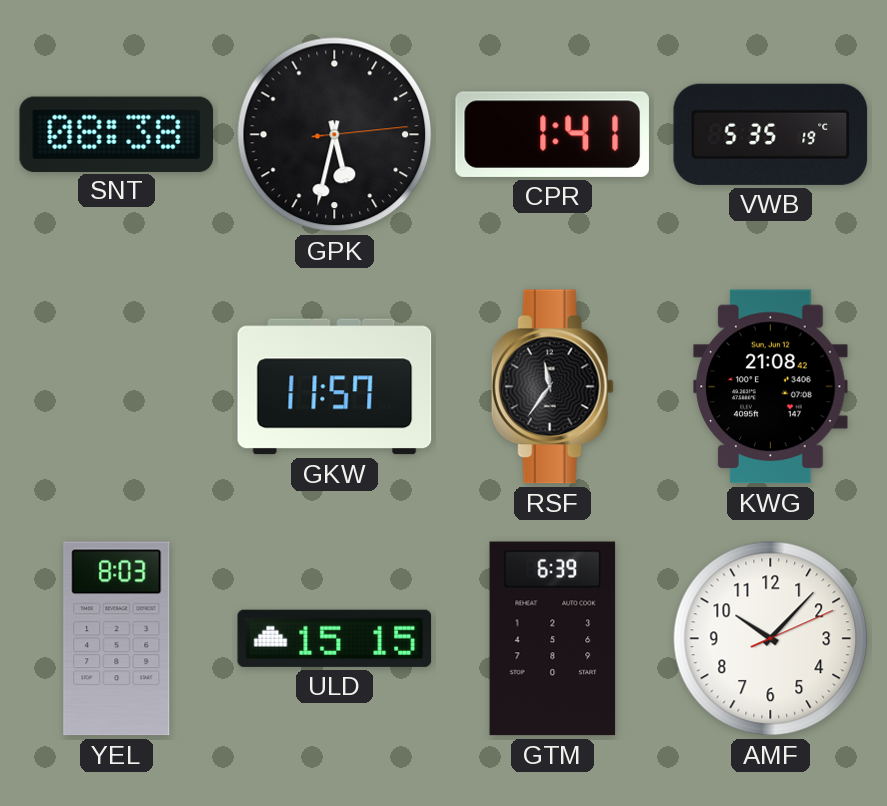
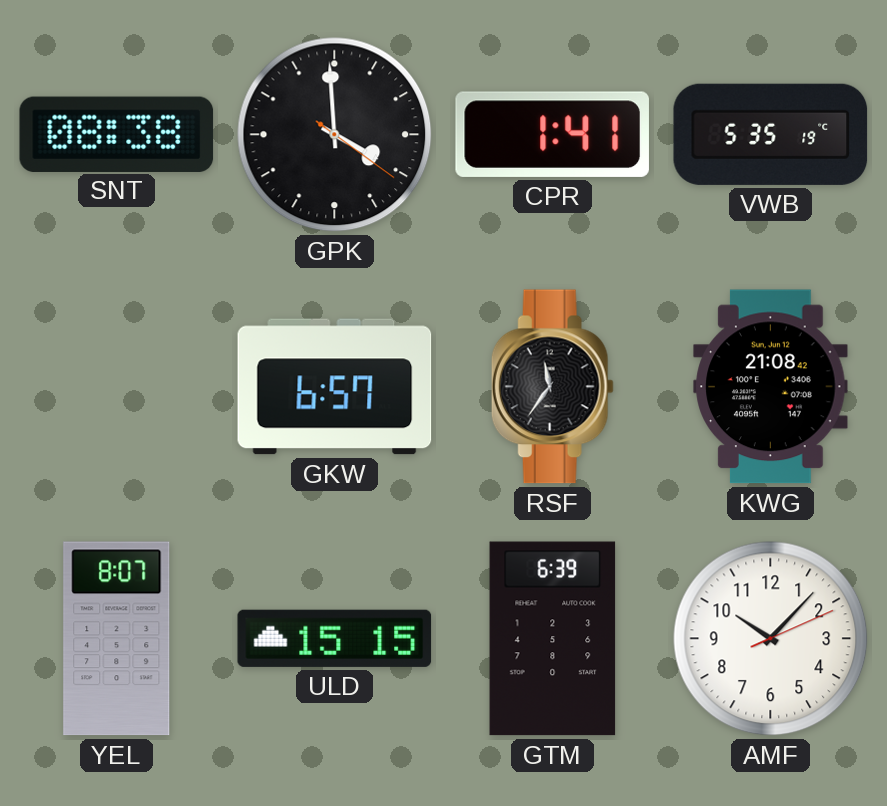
GPK: 5:32 -> 3:59
GKW: 11:57 -> 6:57
YEL: 8:03 -> 8:07
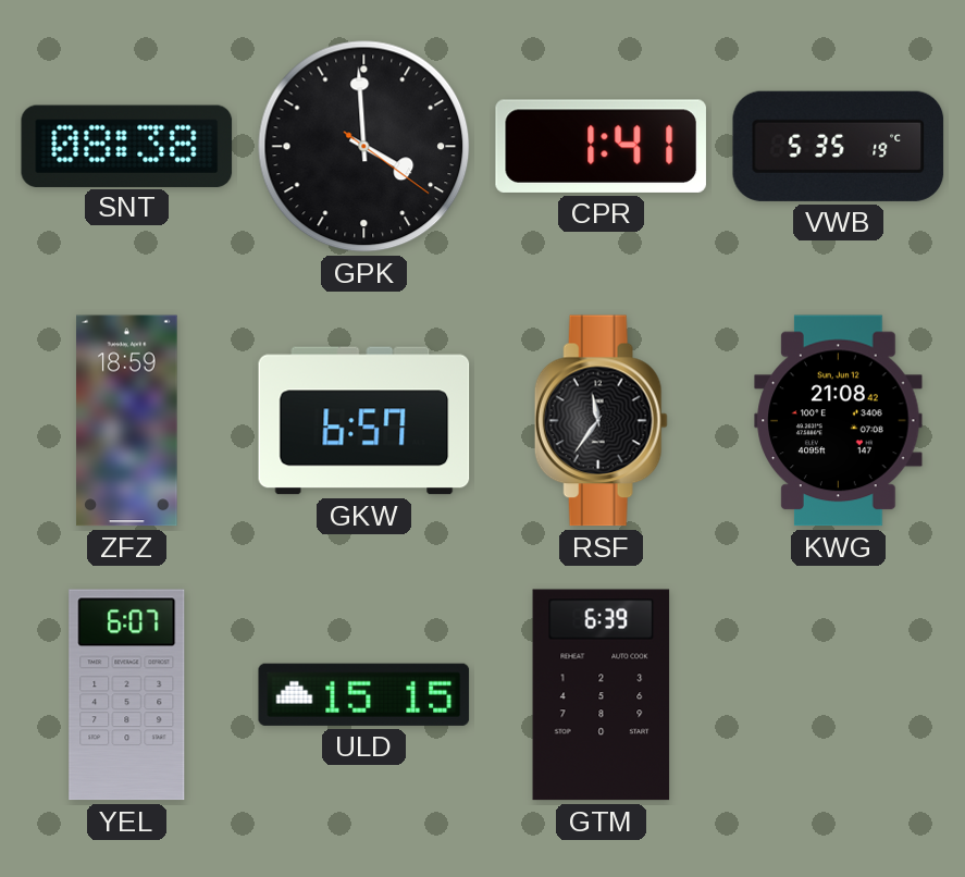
ZFZ: none -> 18:59
YEL: 8:07 -> 6:07
AMF: 10:07 -> none
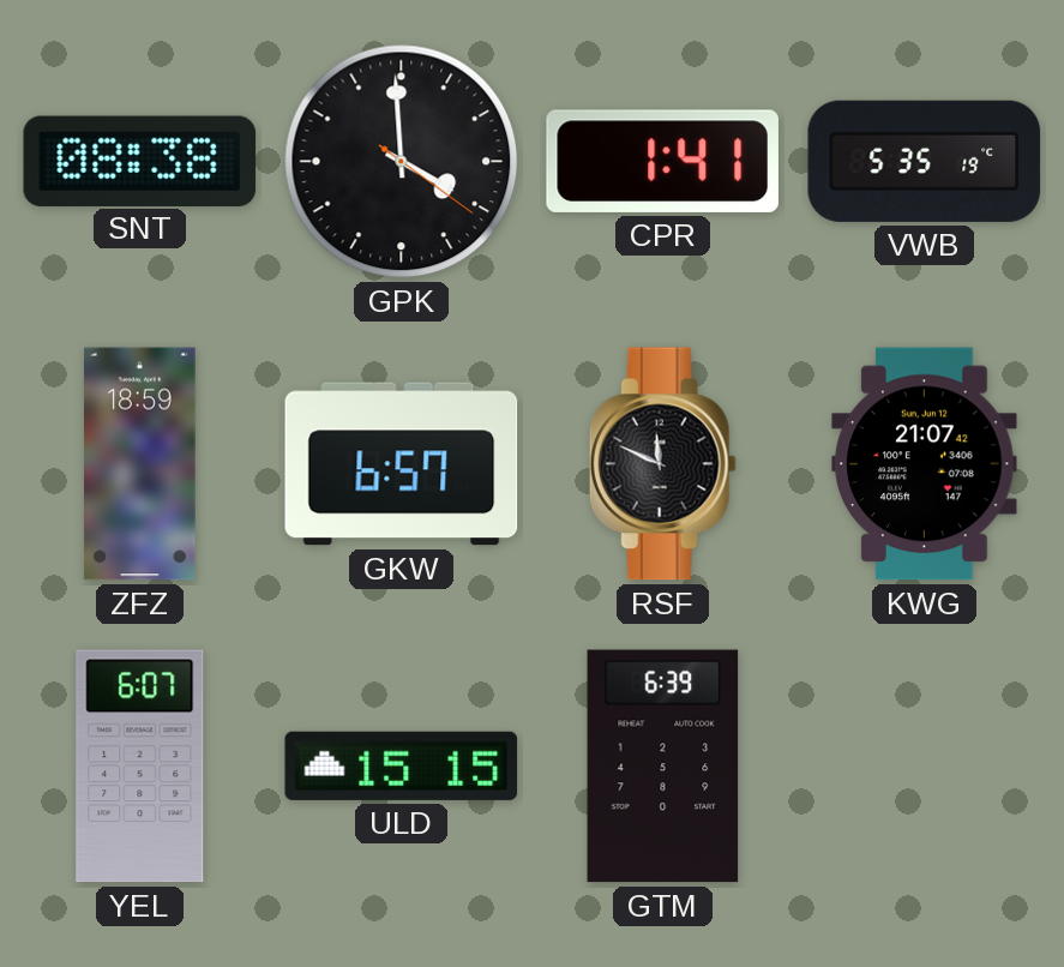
RSF: 11:36 -> 11:49
KWG: 21:08 -> 21:07
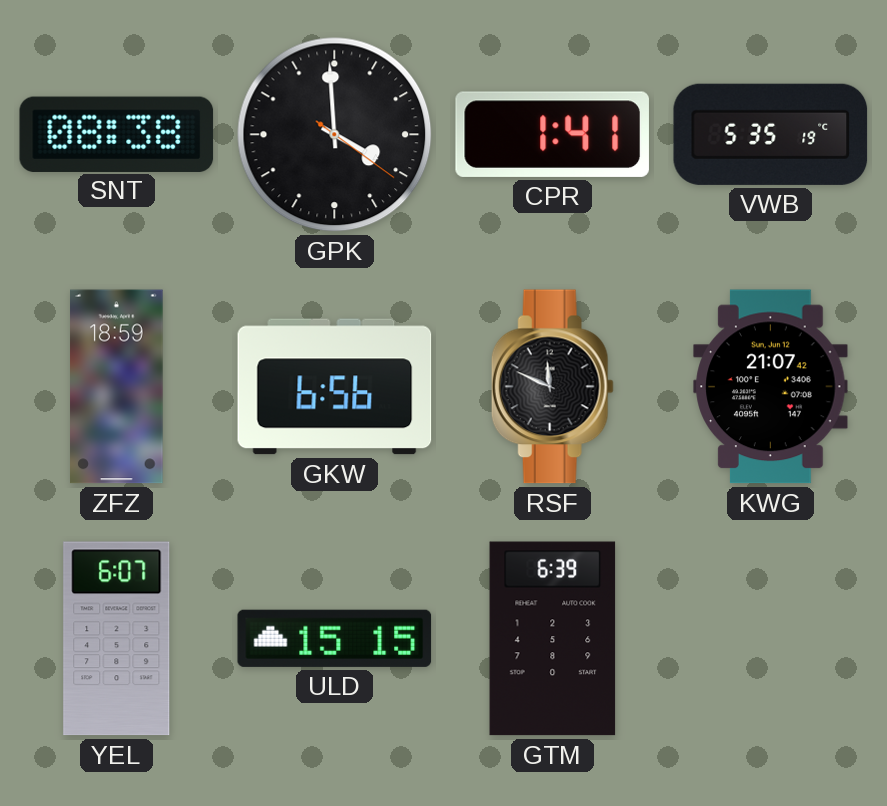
GKW: 6:57 -> 6:56
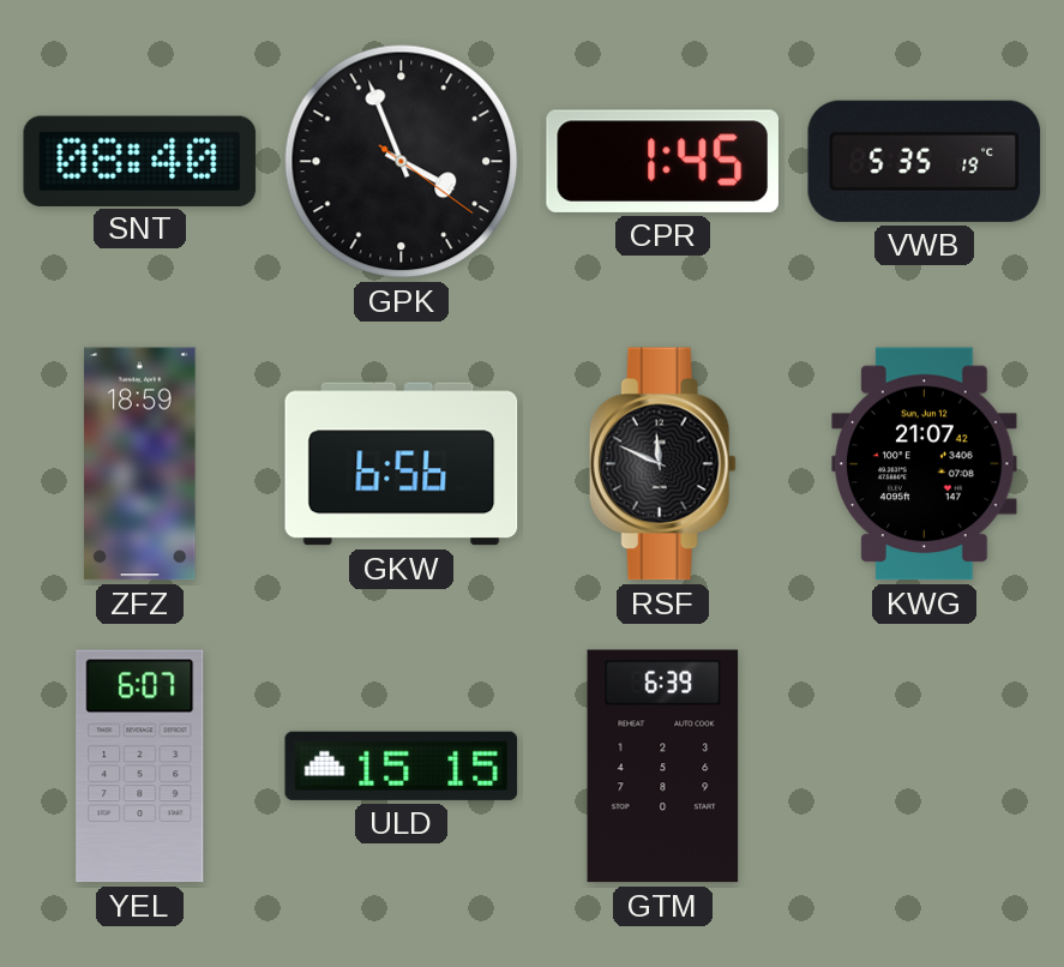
SNT: 08:38 -> 08:40
GPK: 3:59 -> 3:56
CPR: 1:41 -> 1:45
